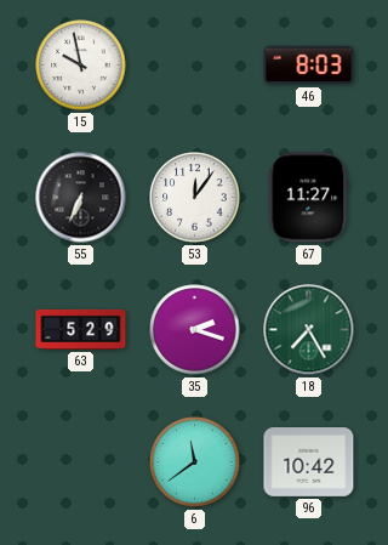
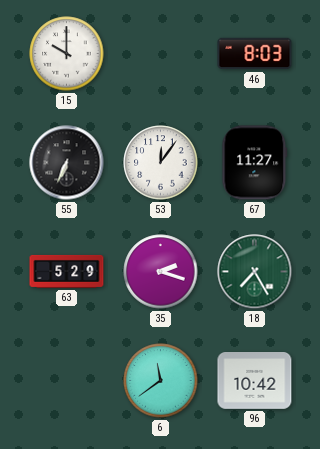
15: 9:58 -> 10:00
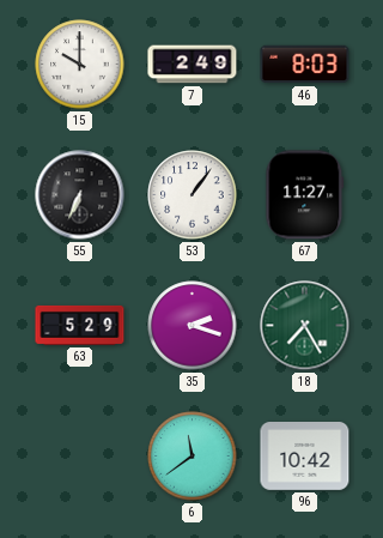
7: none -> 2:49
53: 12:06 -> 1:06
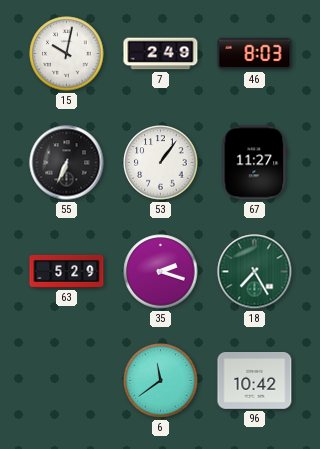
15: 10:00 -> 10:02
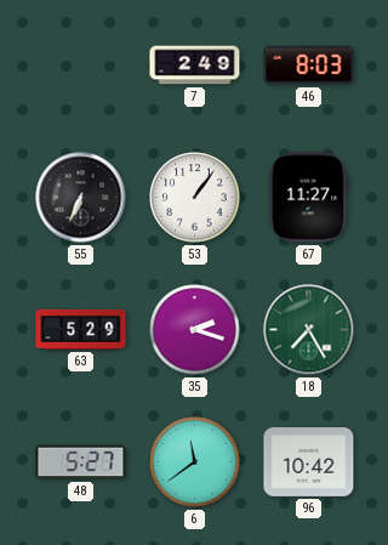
15: 10:02 -> none
48: none -> 5:27
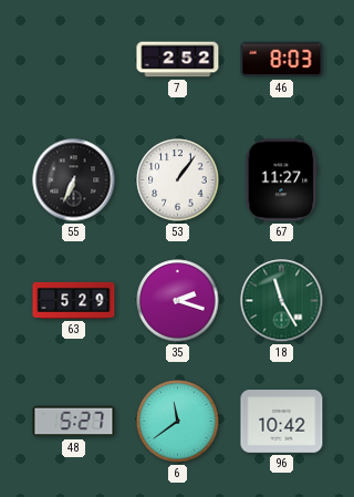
7: 2:49 -> 2:52
18: 7:25 -> 11:25
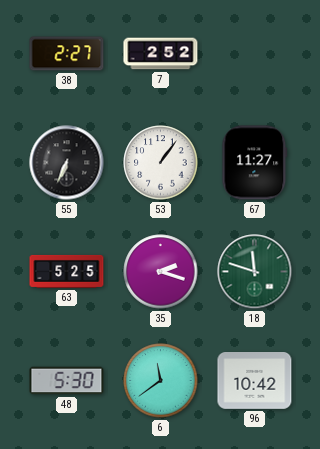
38: none -> 2:27
46: 8:03 -> none
63: 5:29 -> 5:25
18: 11:25 -> 11:48
48: 5:27 -> 5:30
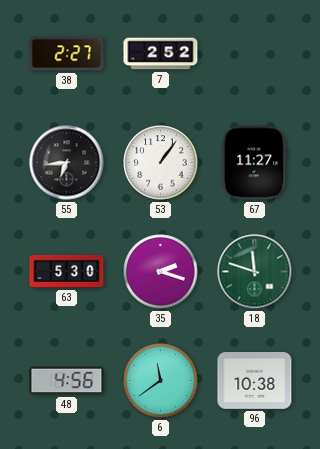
55: 6:34 -> 6:44
63: 5:25 -> 5:30
48: 5:30 -> 4:56
96: 10:42 -> 10:38
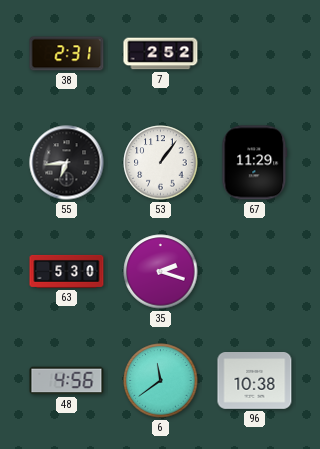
38: 2:27 -> 2:31
67: 11:27 -> 11:29
18: 11:48 -> none
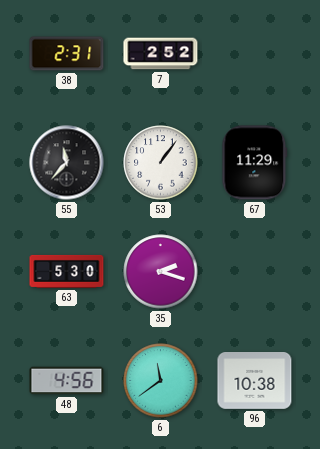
55: 6:44 -> 11:37
